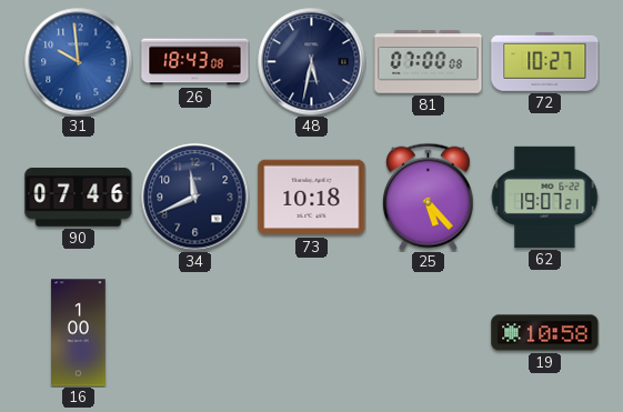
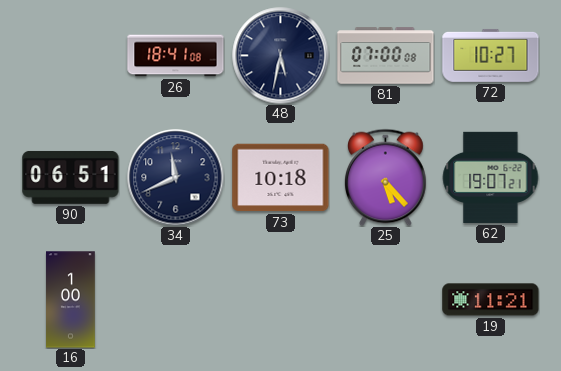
31: 9:59 -> none
26: 18:43 -> 18:41
90: 07:46 -> 06:51
19: 10:58 -> 11:21
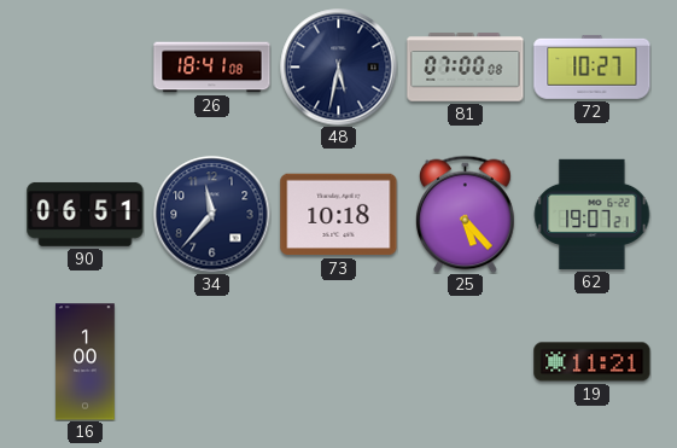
34: 11:41 -> 11:37
